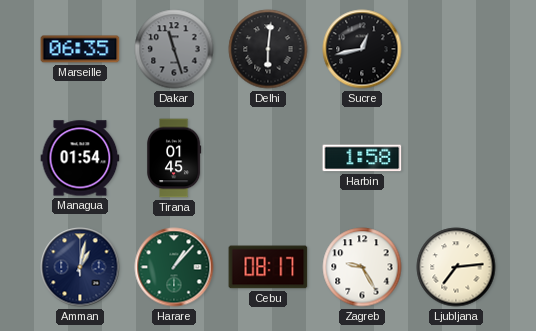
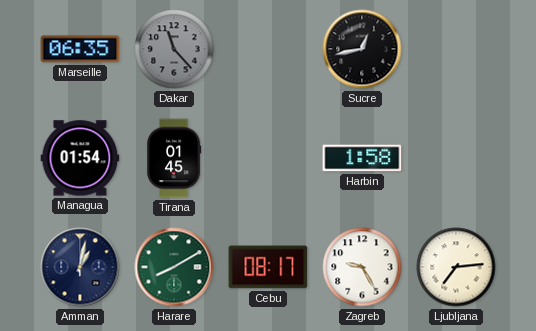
Dakar: 11:27 -> 11:23
Delhi: 6:01 -> none
Harare: 1:07 -> 8:10
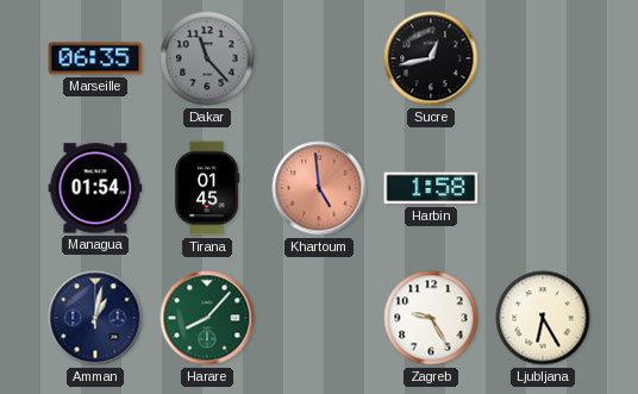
Khartoum: none -> 4:59
Harare: 8:10 -> 8:07
Cebu: 08:17 -> none
Ljubljana: 7:14 -> 6:25
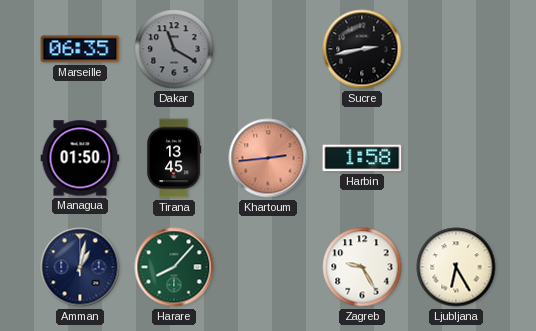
Dakar: 11:23 -> 11:20
Sucre: 12:43 -> 2:43
Managua: 01:54 -> 01:50
Tirana: 01:45 -> 13:45
Khartoum: 4:59 -> 2:44
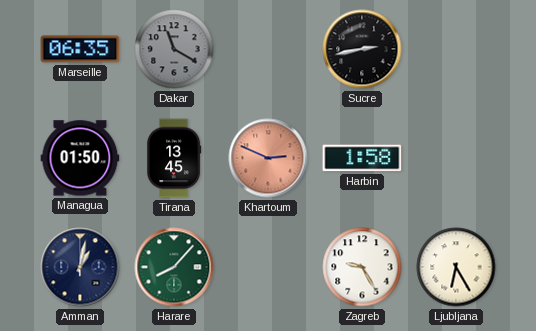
Khartoum: 2:44 -> 2:49
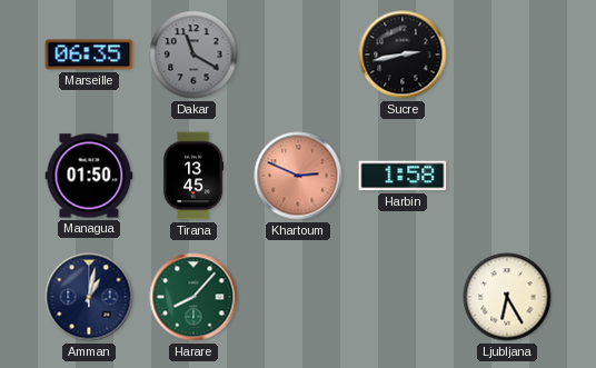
Zagreb: 9:25 -> none
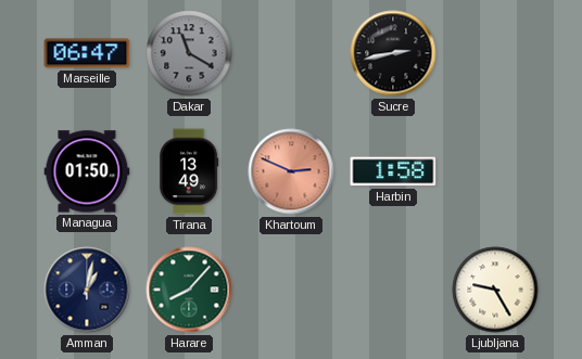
Marseille: 06:35 -> 06:47
Tirana: 13:45 -> 13:49
Ljubljana: 6:25 -> 9:25
